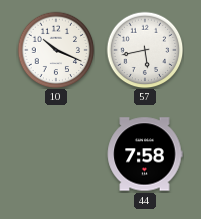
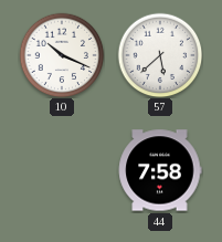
57: 5:43 -> 5:38
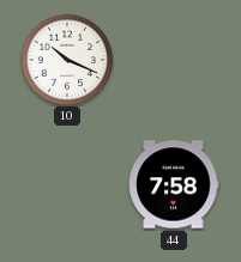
57: 5:38 -> none
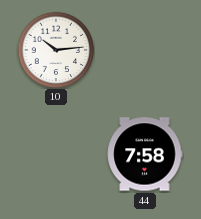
10: 10:19 -> 10:14
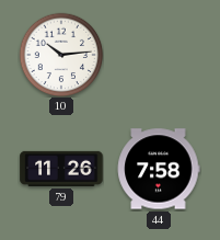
79: none -> 11:26
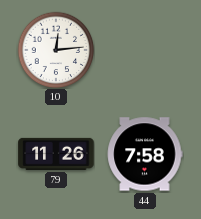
10: 10:14 -> 12:14
